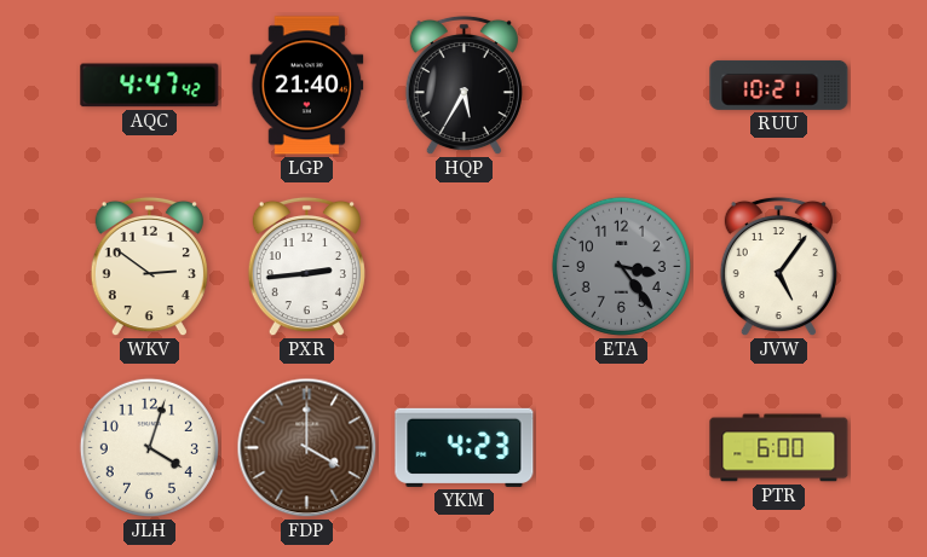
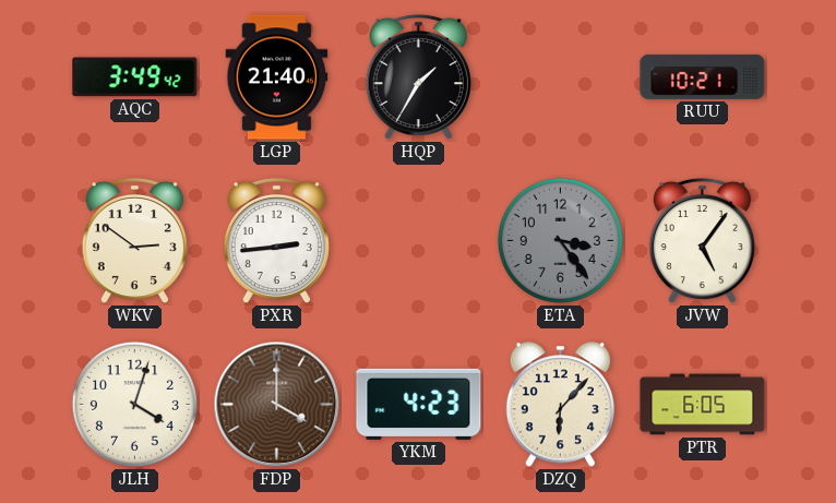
AQC: 4:47 -> 3:49
HQP: 5:35 -> 1:35
DZQ: none -> 6:07
PTR: 6:00 -> 6:05
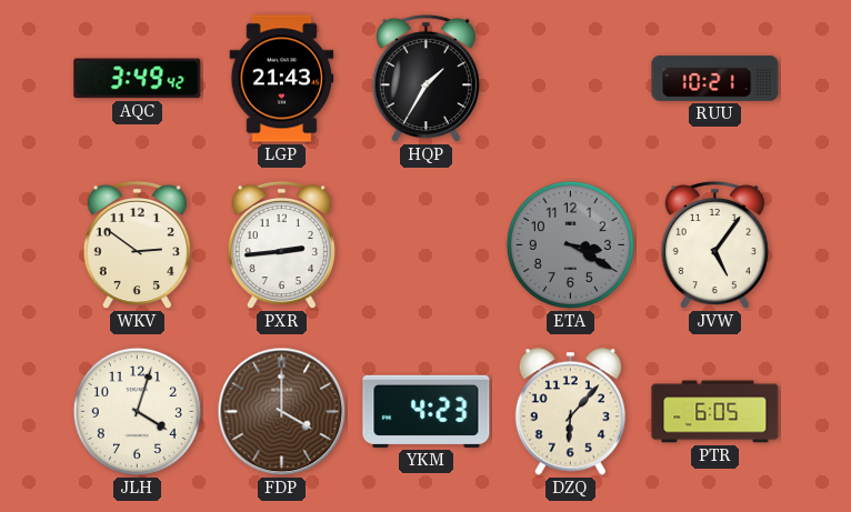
LGP: 21:40 -> 21:43
ETA: 3:24 -> 3:20
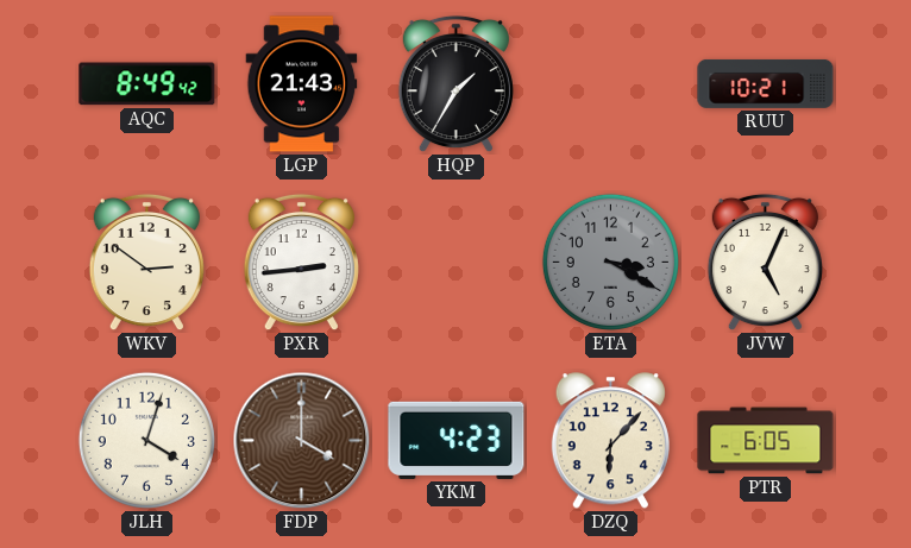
AQC: 3:49 -> 8:49
JVW: 5:06 -> 5:04
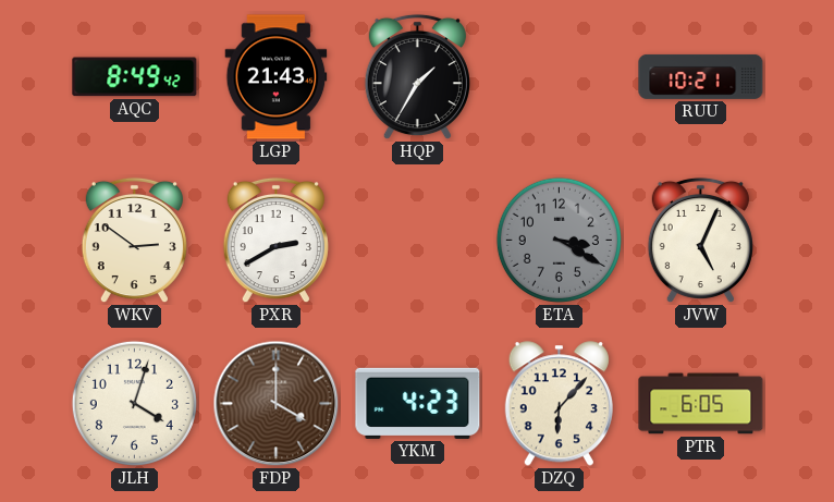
PXR: 2:44 -> 2:40
